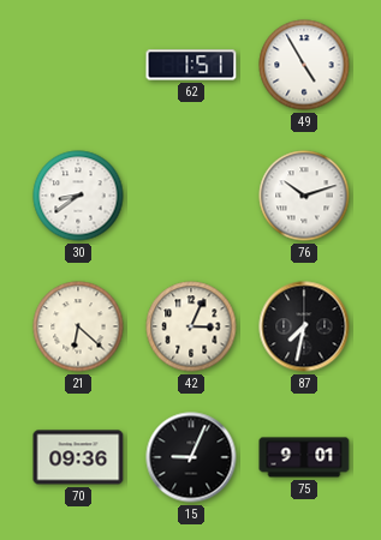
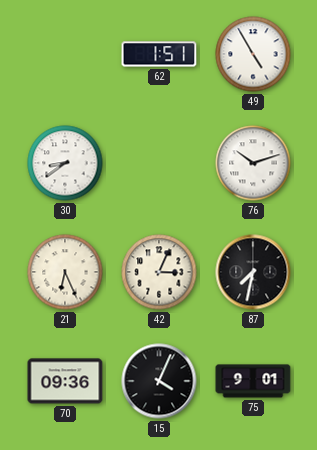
21: 6:22 -> 6:26
15: 9:04 -> 4:04
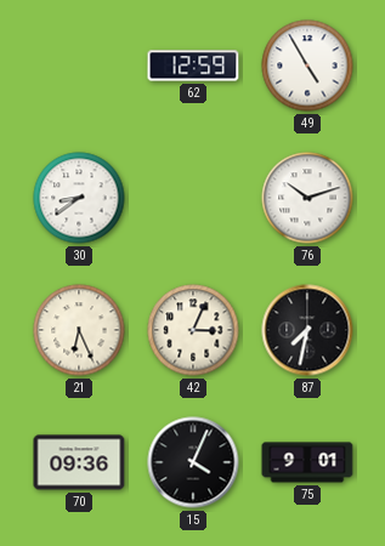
62: 1:51 -> 12:59
